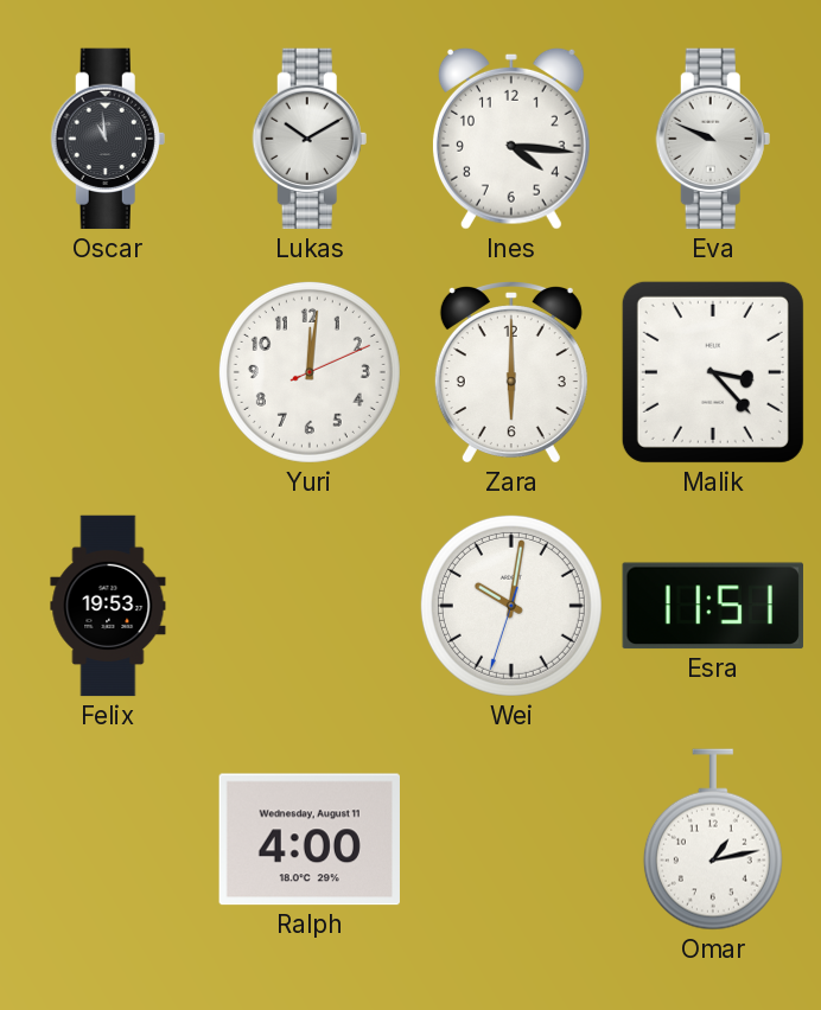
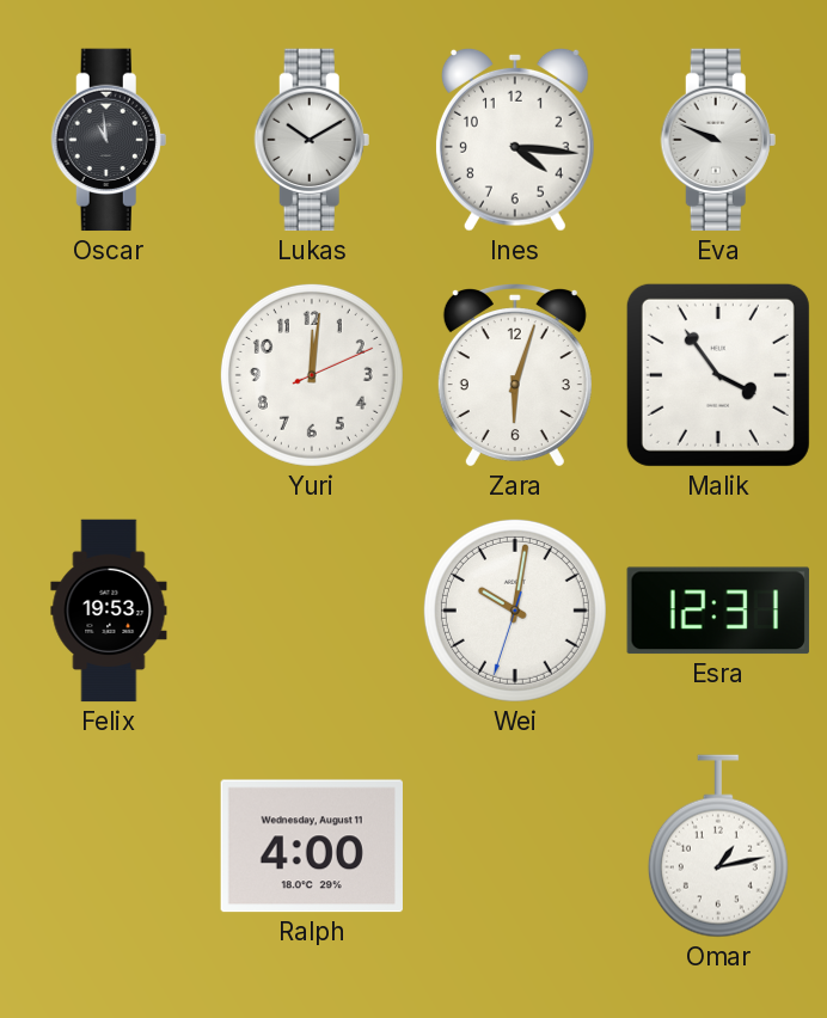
Zara: 6:00 -> 6:03
Malik: 3:23 -> 3:54
Esra: 11:51 -> 12:31
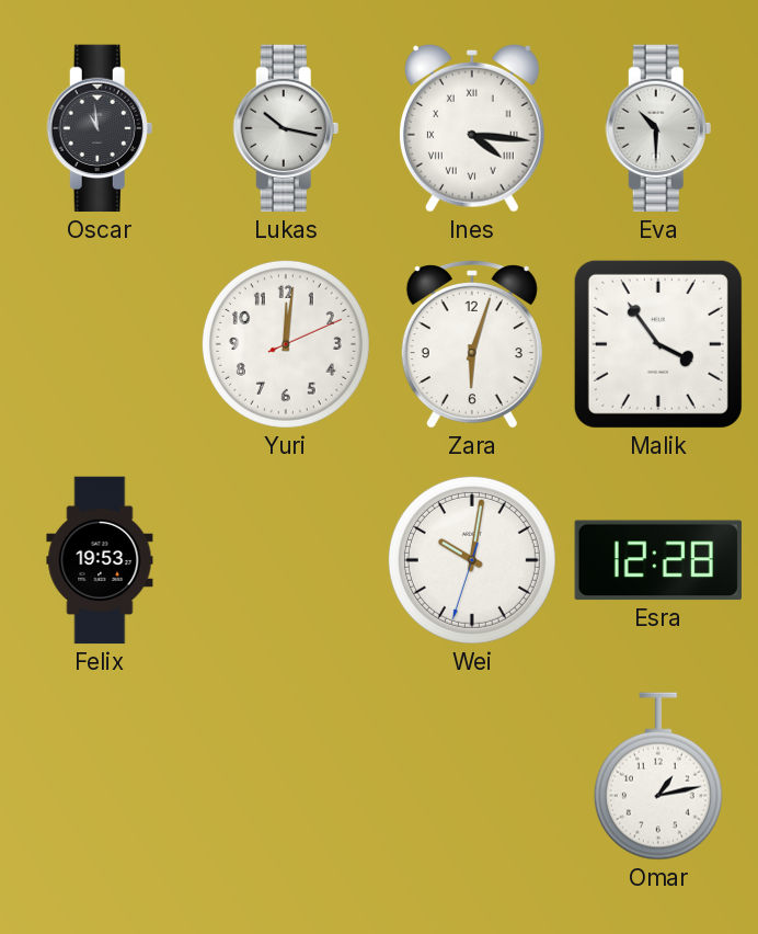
Lukas: 10:10 -> 10:17
Ines numerals: Arabic -> Roman
Eva: 9:49 -> 10:30
Esra: 12:31 -> 12:28
Ralph: 4:00 -> none
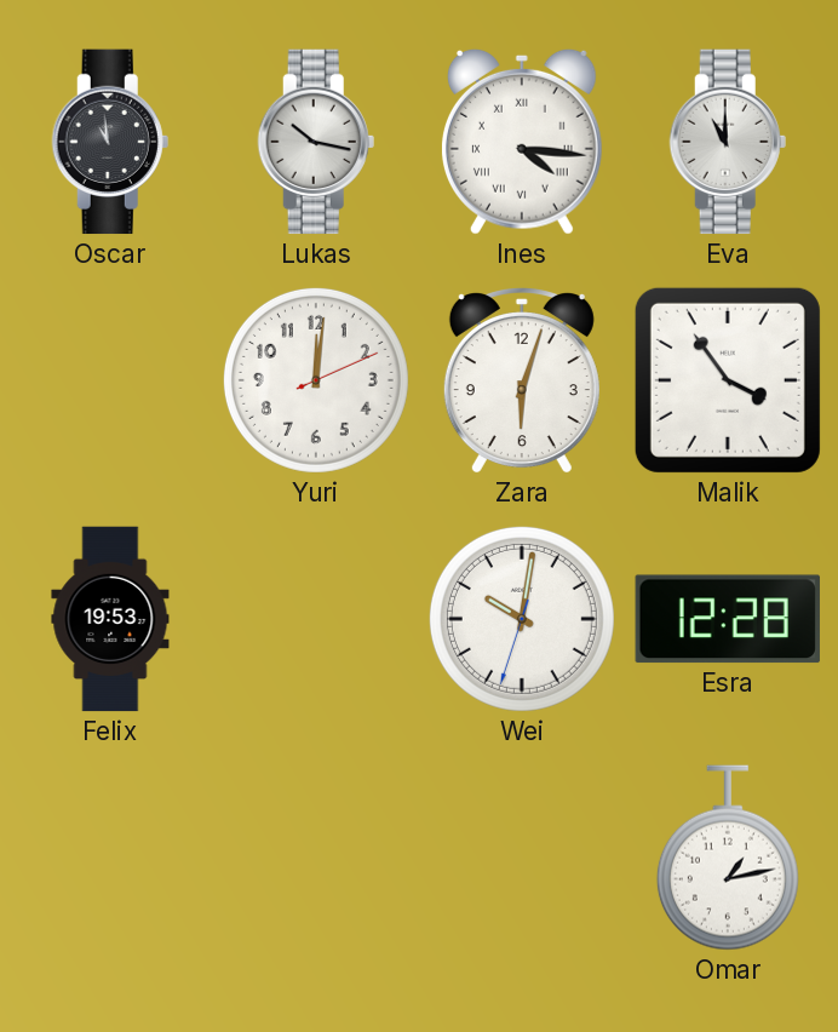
Eva: 10:30 -> 11:00
